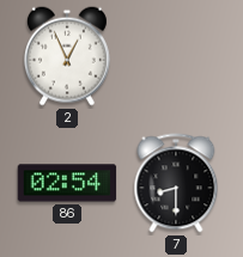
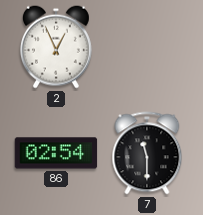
7: 8:30 -> 11:30
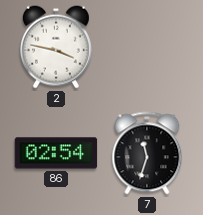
2: 12:56 -> 3:47
7: 11:30 -> 11:33
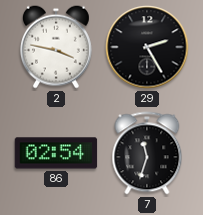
29: none -> 2:25
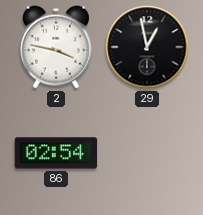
29: 2:25 -> 12:58
7: 11:33 -> none
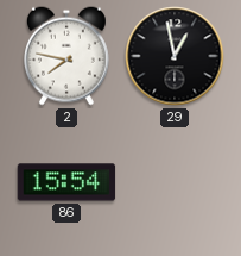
2: 3:47 -> 7:47
86: 02:54 -> 15:54
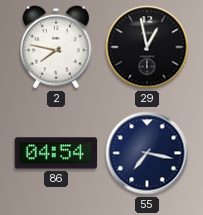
86: 15:54 -> 04:54
55: none -> 7:17
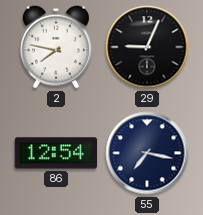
29: 12:58 -> 9:04
86: 04:54 -> 12:54
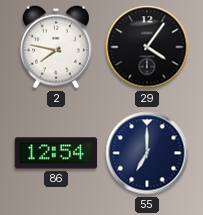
29: 9:04 -> 4:06
55: 7:17 -> 7:00
